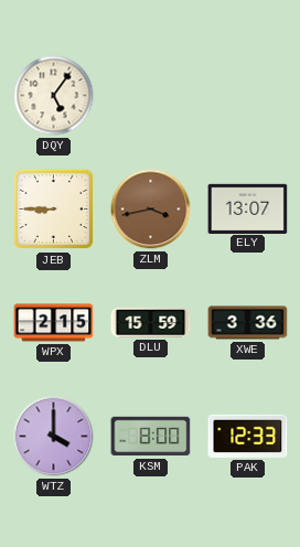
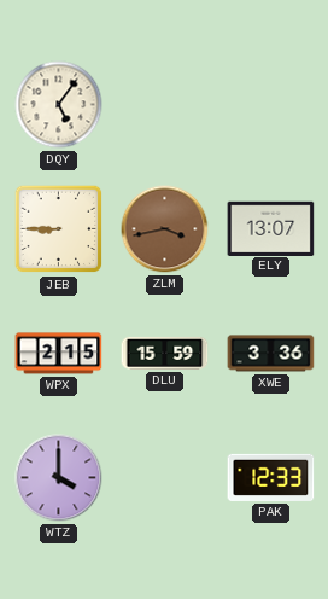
KSM: 8:00 -> none
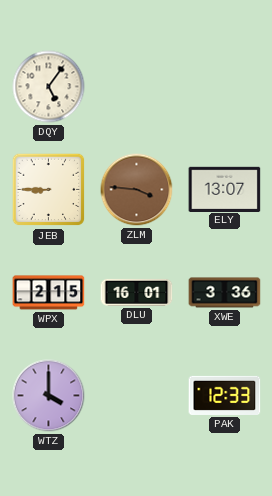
ZLM: 3:43 -> 3:46
DLU: 15:59 -> 16:01
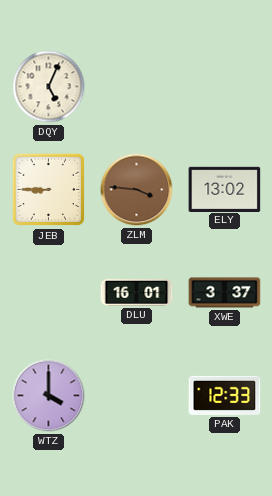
DQY: 5:06 -> 5:04
ELY: 13:07 -> 13:02
WPX: 2:15 -> none
XWE: 3:36 -> 3:37
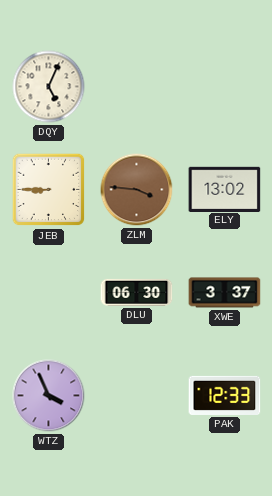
DLU: 16:01 -> 06:30
WTZ: 4:00 -> 3:56
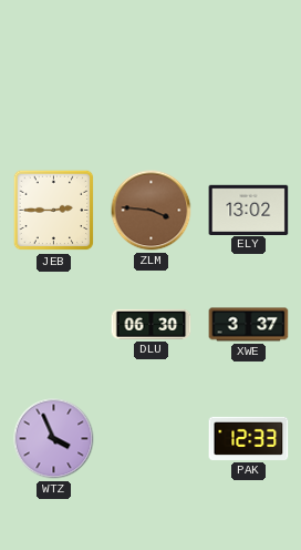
DQY: 5:04 -> none
JEB: 8:45 -> 2:45
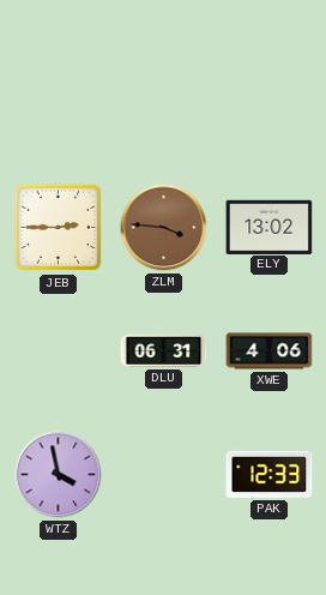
DLU: 06:30 -> 06:31
XWE: 3:37 -> 4:06
WTZ: 3:56 -> 3:58
